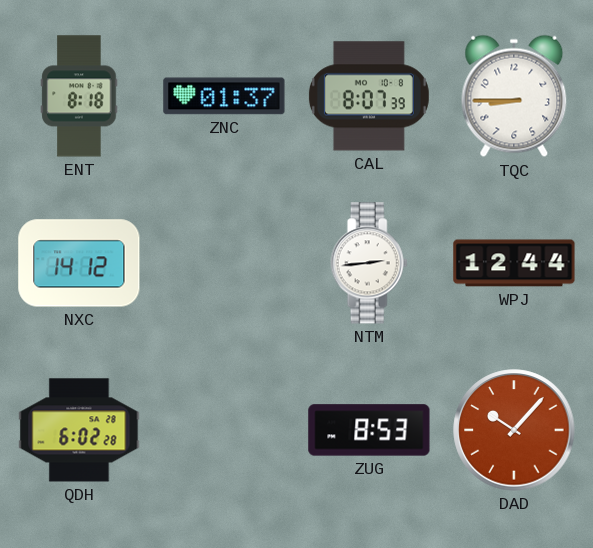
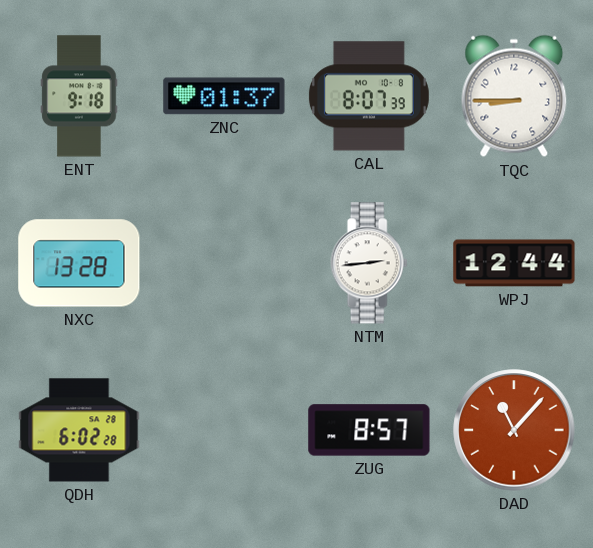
ENT: 8:18 -> 9:18
NXC: 14:12 -> 13:28
ZUG: 8:53 -> 8:57
DAD: 10:07 -> 11:07
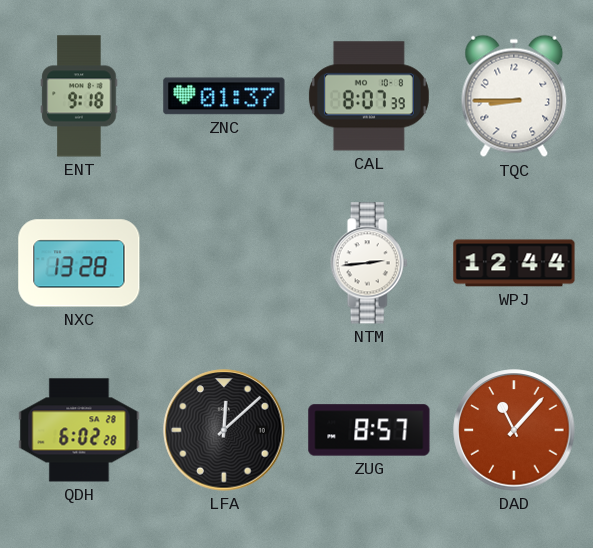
LFA: none -> 12:08
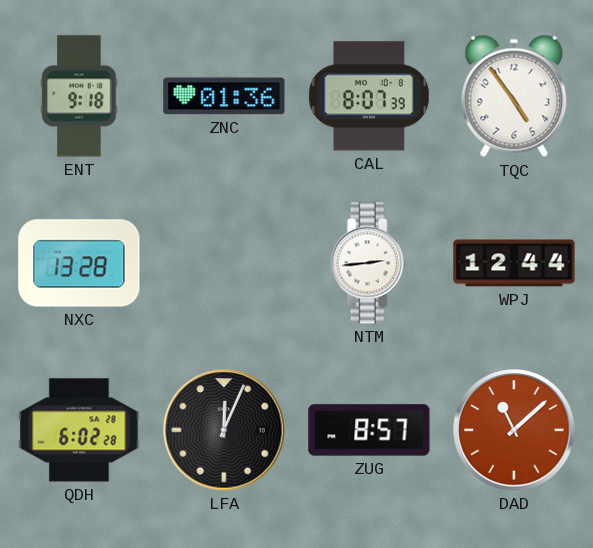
ZNC: 01:37 -> 01:36
TQC: 8:45 -> 4:54
LFA: 12:08 -> 12:04
DAD: 11:07 -> 11:08
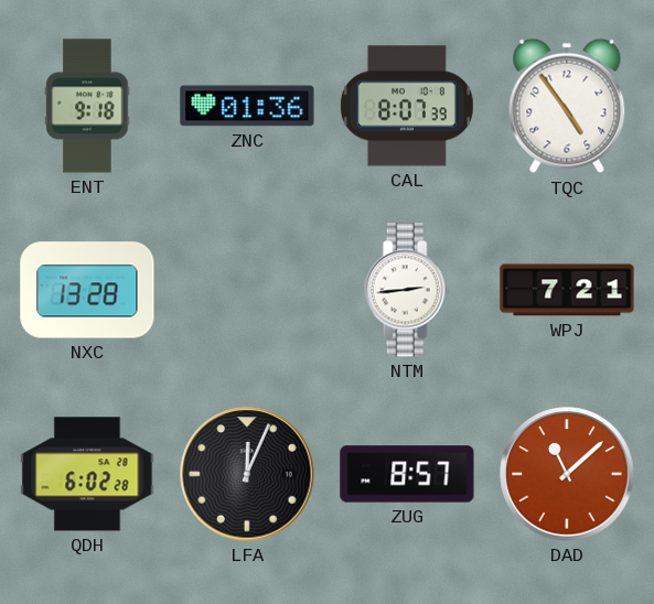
WPJ: 12:44 -> 7:21
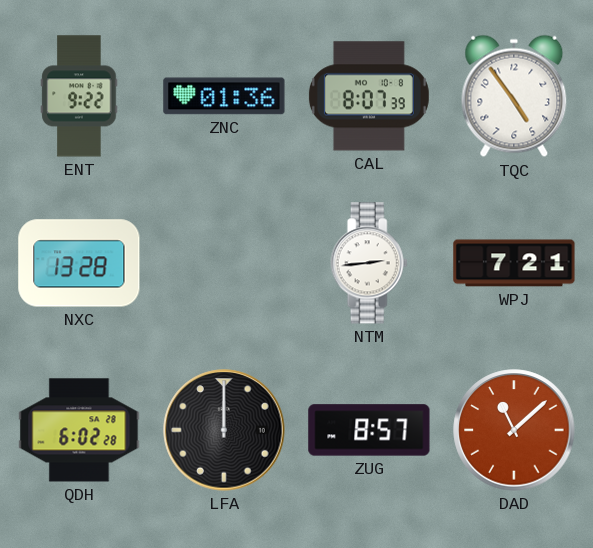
ENT: 9:18 -> 9:22
LFA: 12:04 -> 12:00
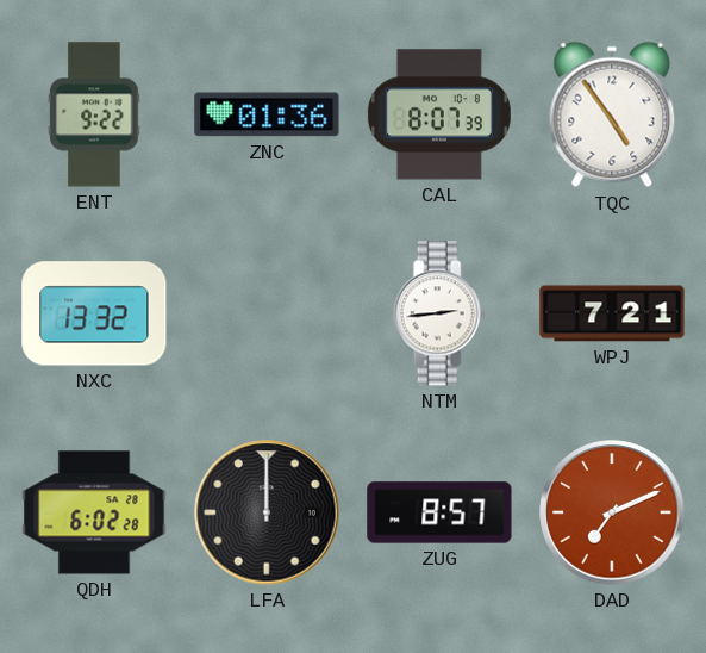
NXC: 13:28 -> 13:32
DAD: 11:08 -> 7:11
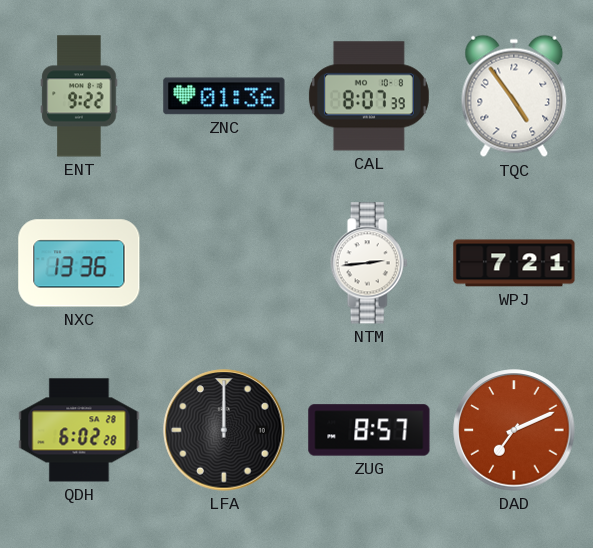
NXC: 13:32 -> 13:36
